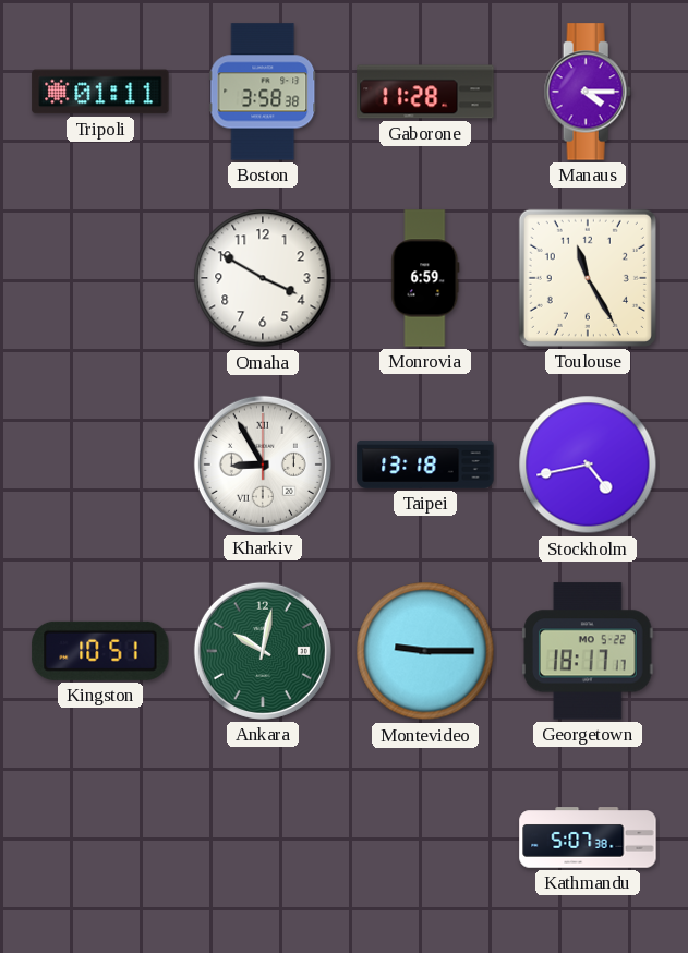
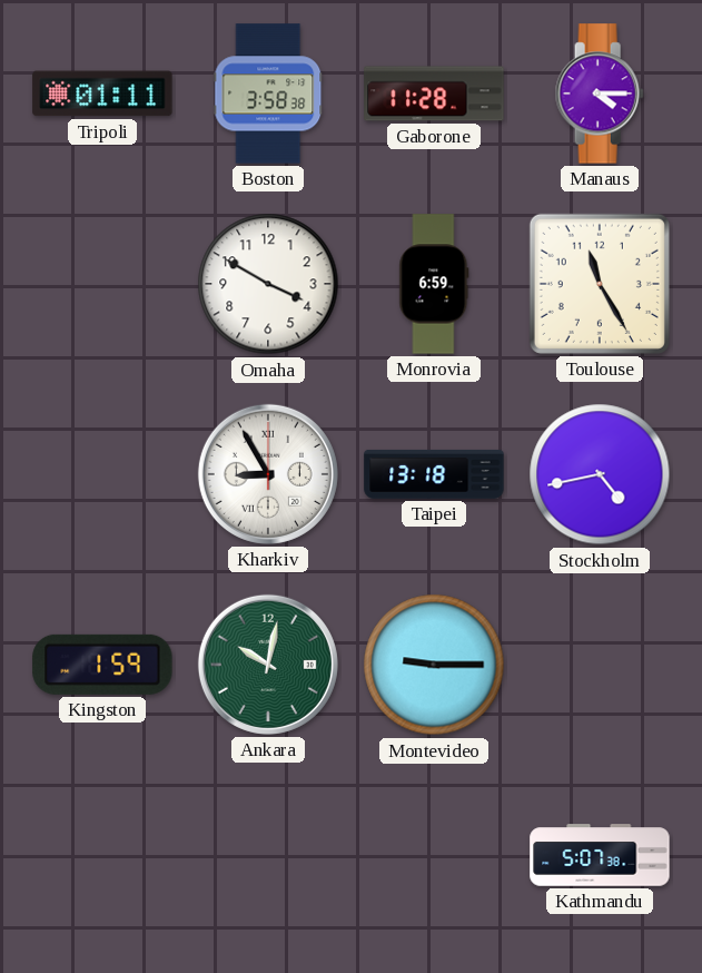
Kingston: 10:51 -> 1:59
Georgetown: 18:17 -> none
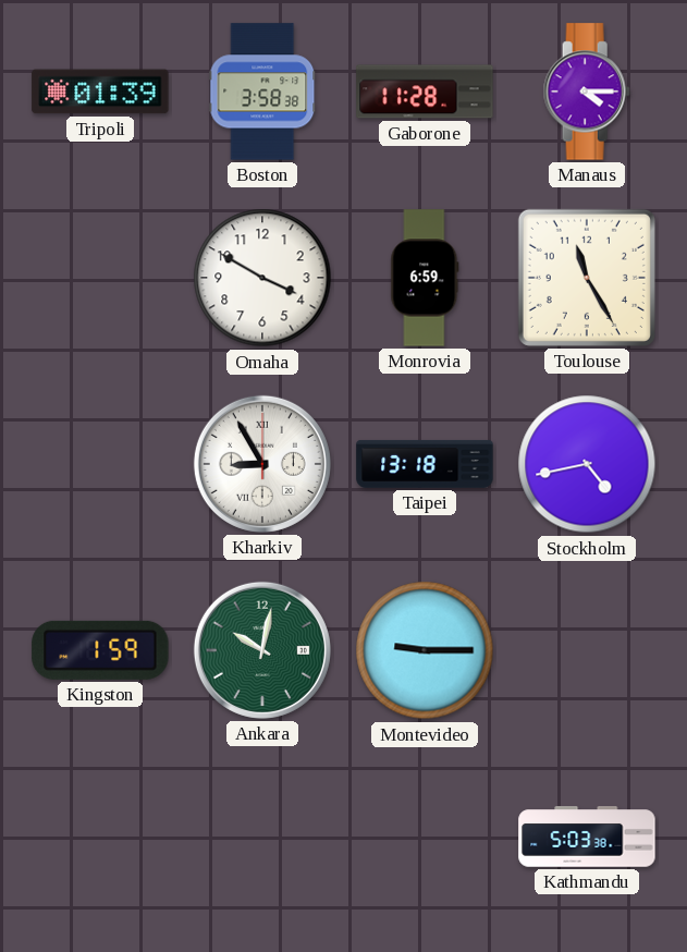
Tripoli: 01:11 -> 01:39
Kathmandu: 5:07 -> 5:03
